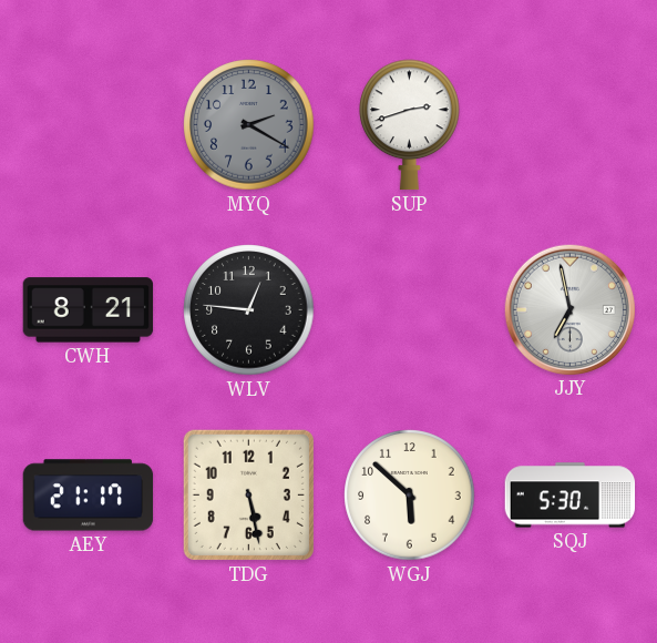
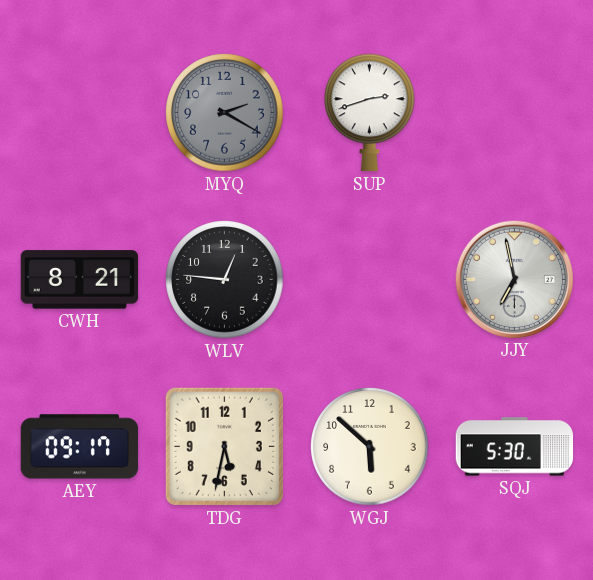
AEY: 21:17 -> 09:17
TDG: 5:28 -> 5:32
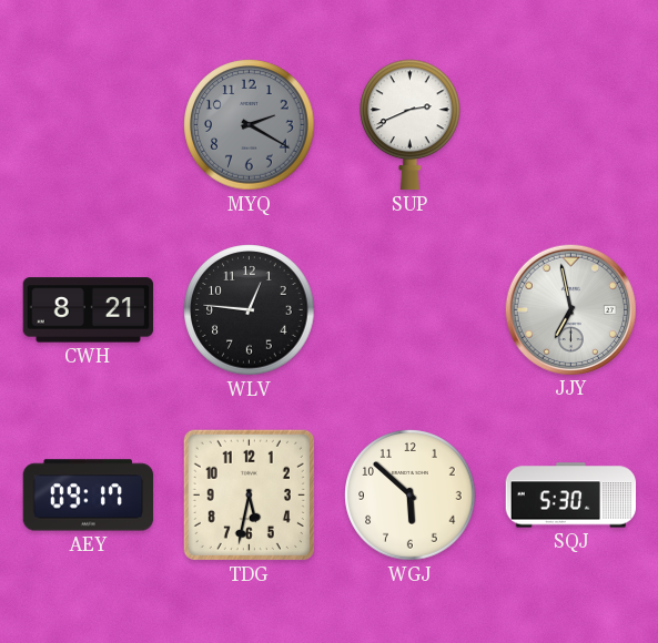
SUP: 2:42 -> 2:41
